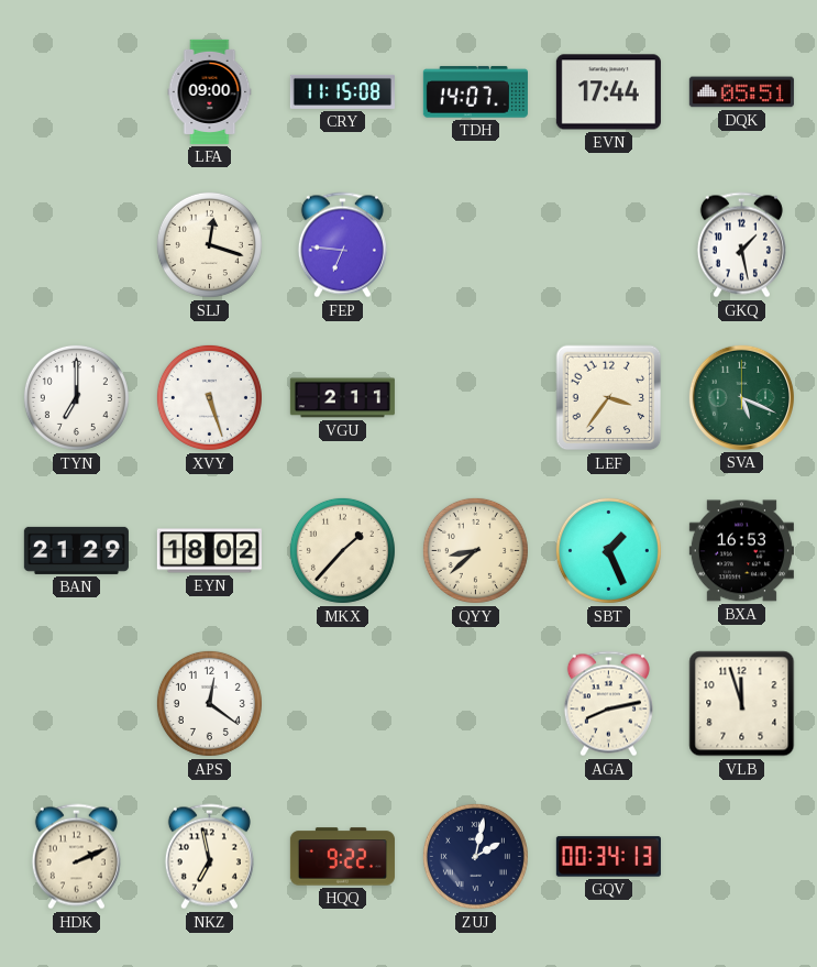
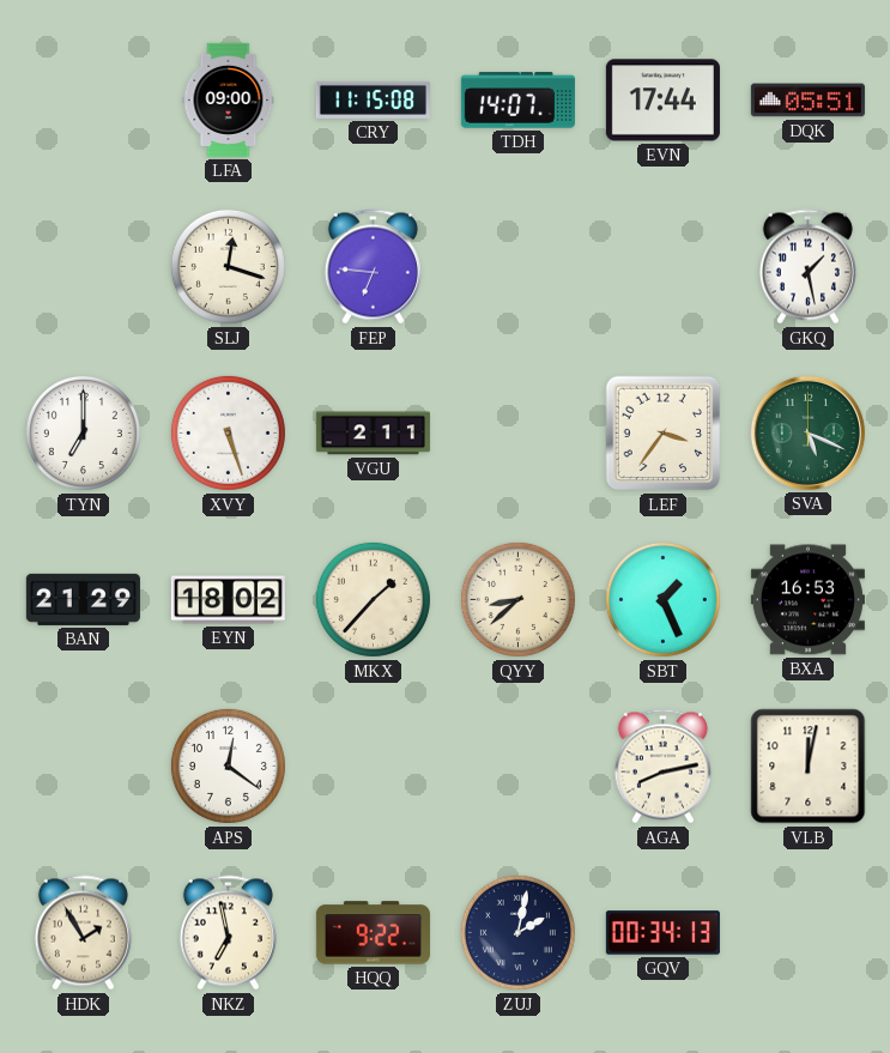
VLB: 11:57 -> 12:02
HDK: 2:11 -> 1:55
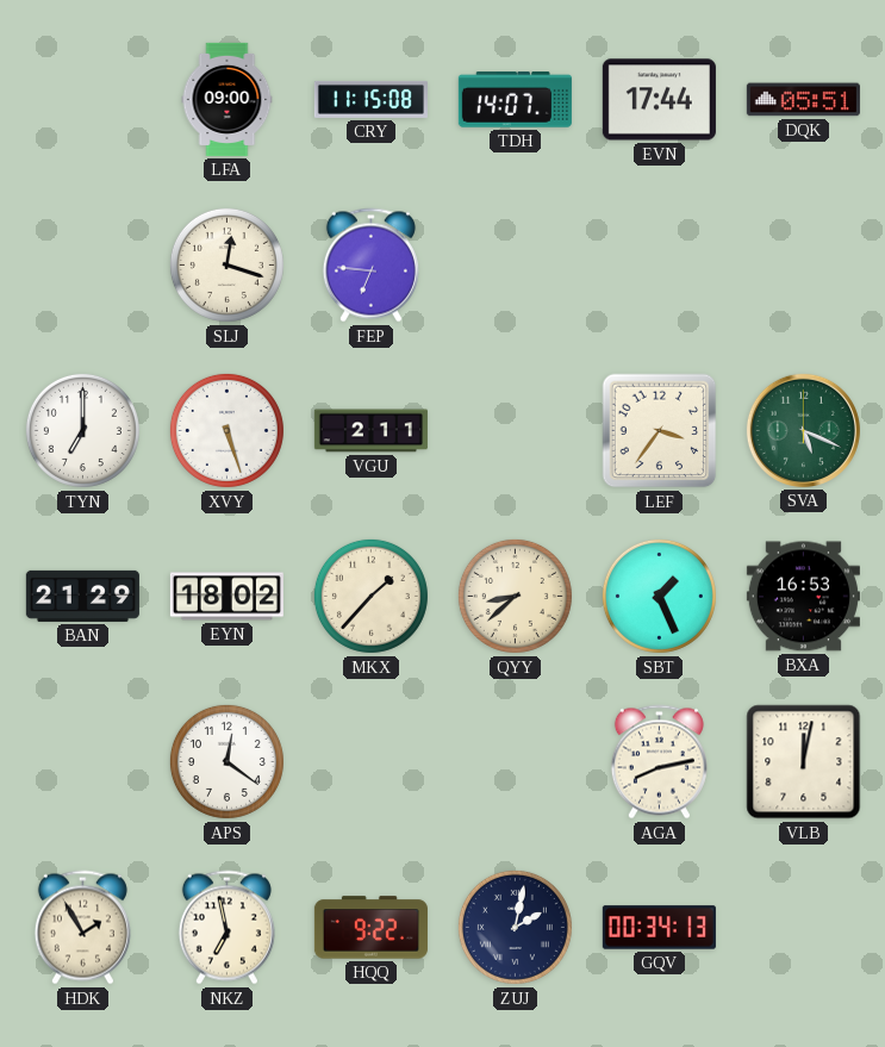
GKQ: 1:28 -> none
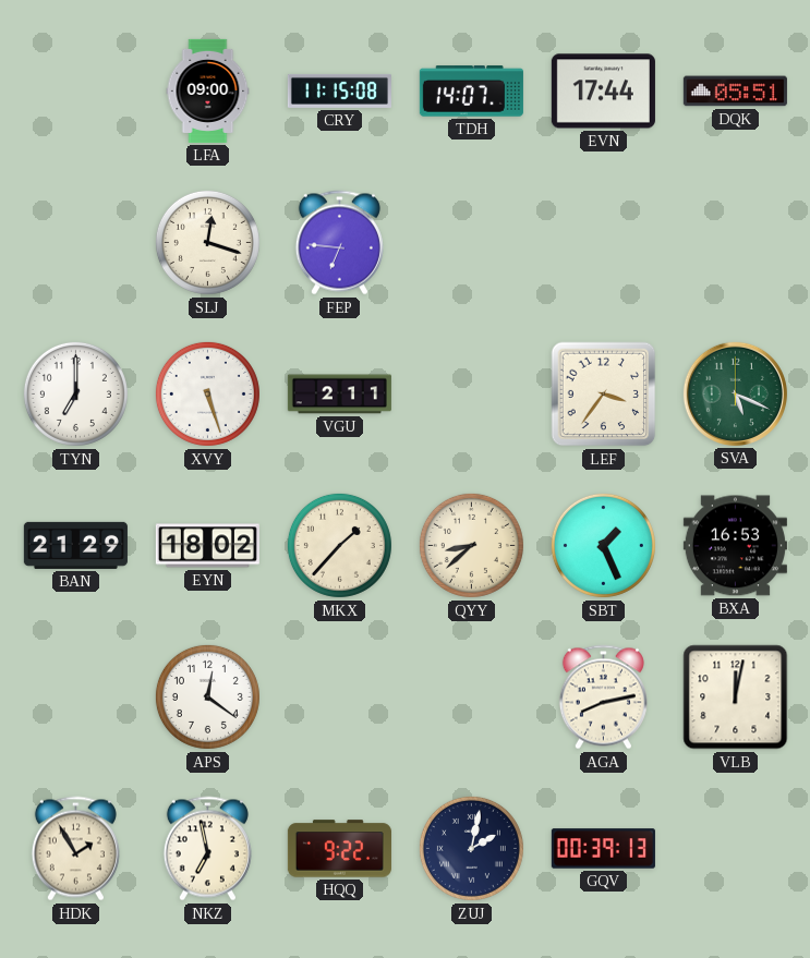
GQV: 00:34 -> 00:39
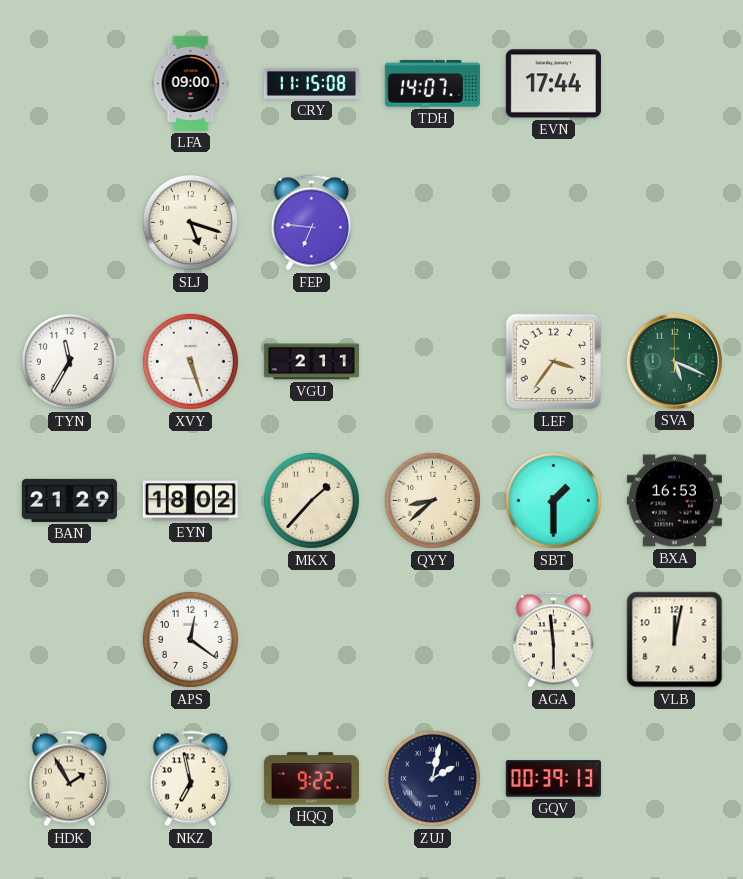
DQK: 05:51 -> none
SLJ: 12:18 -> 5:18
TYN: 7:00 -> 11:35
SBT: 1:26 -> 1:30
AGA: 8:13 -> 5:59
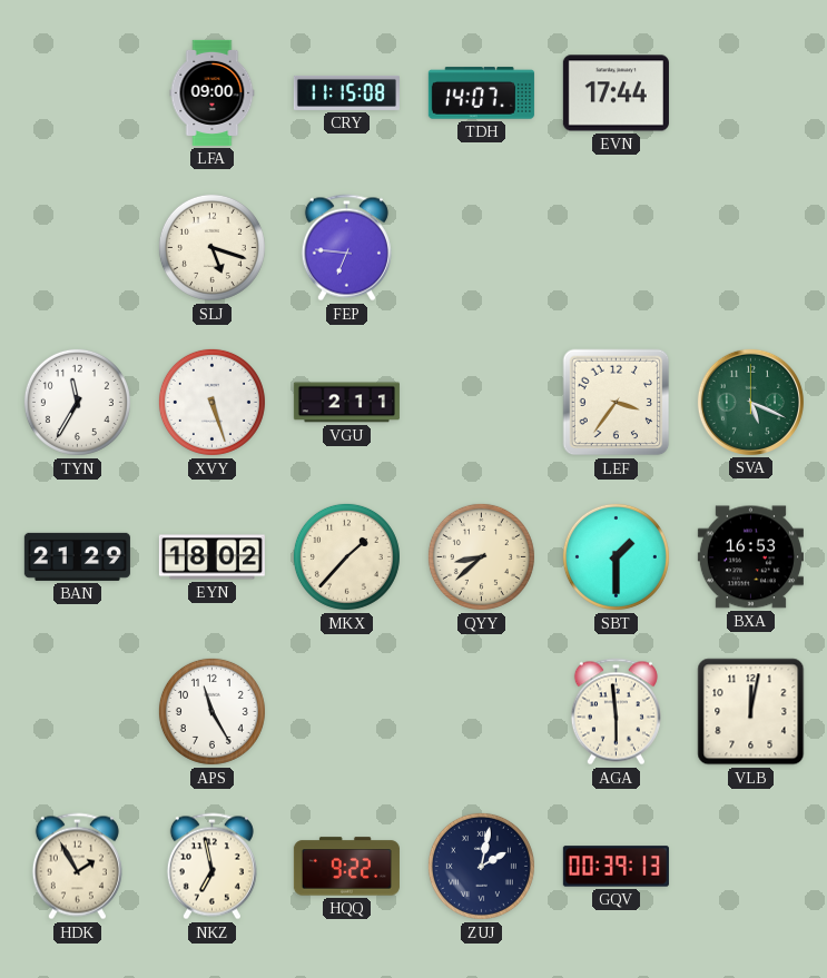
APS: 12:21 -> 11:25
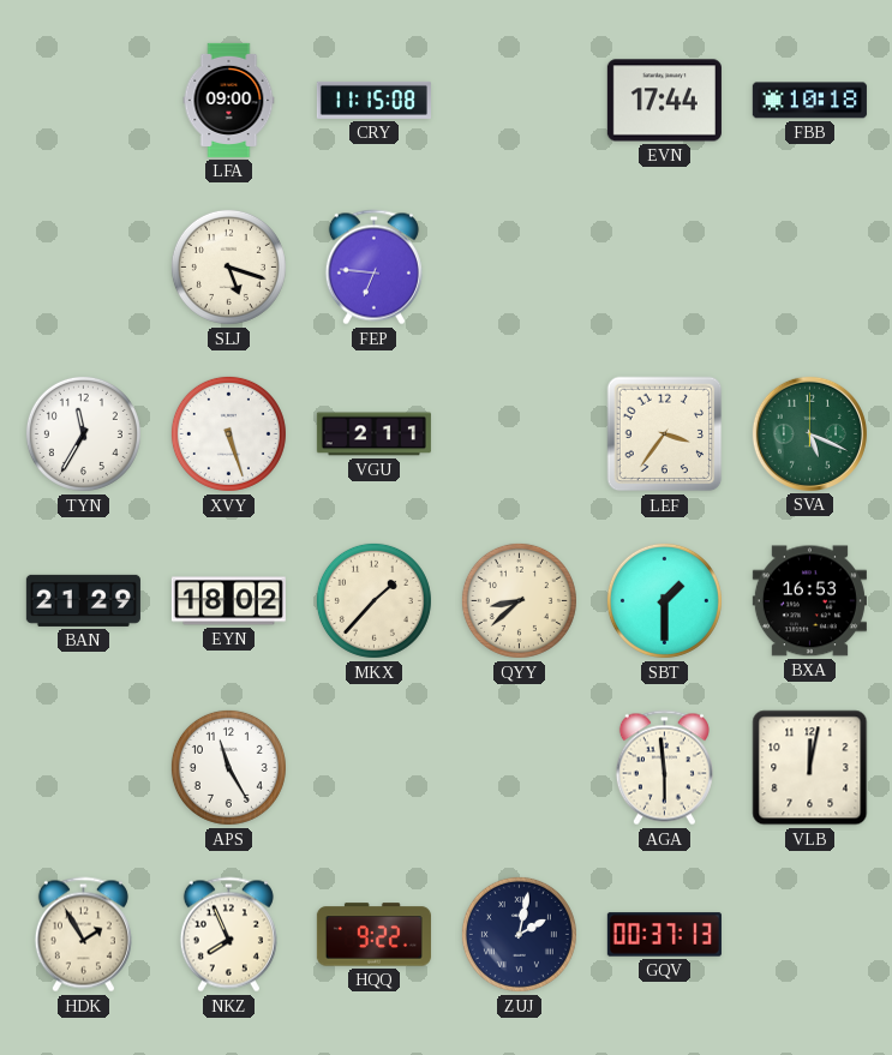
TDH: 14:07 -> none
FBB: none -> 10:18
NKZ: 6:58 -> 7:56
GQV: 00:39 -> 00:37
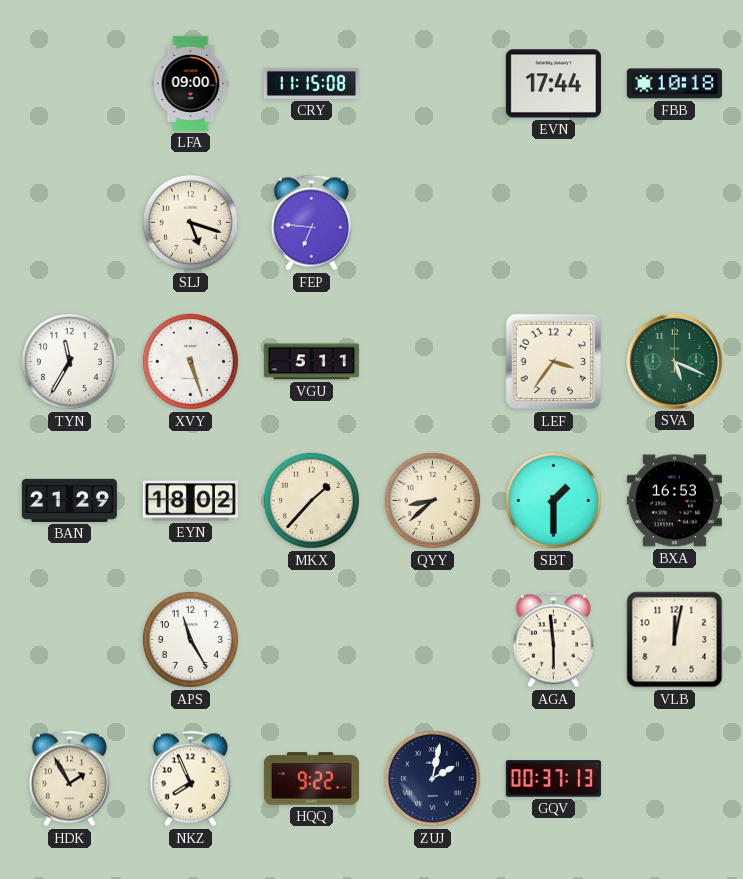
VGU: 2:11 -> 5:11
